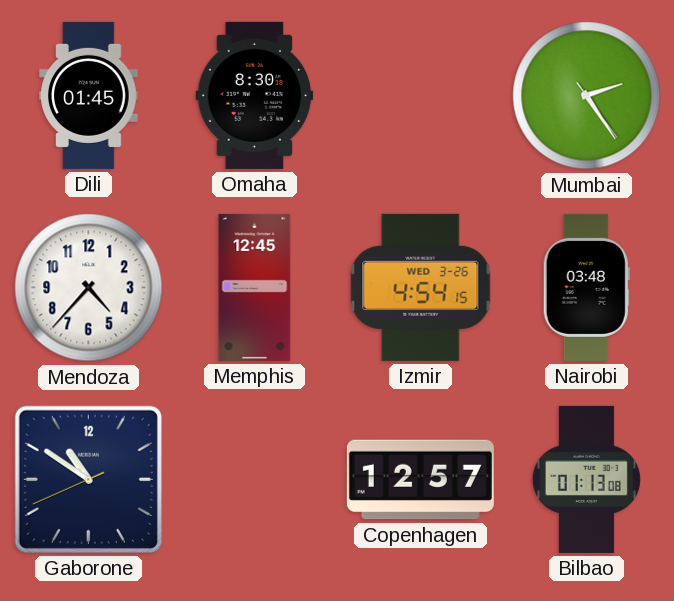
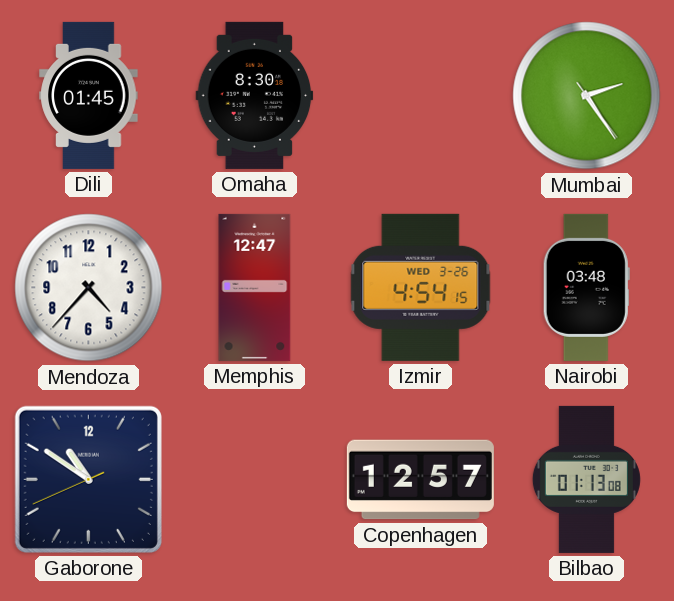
Memphis: 12:45 -> 12:47
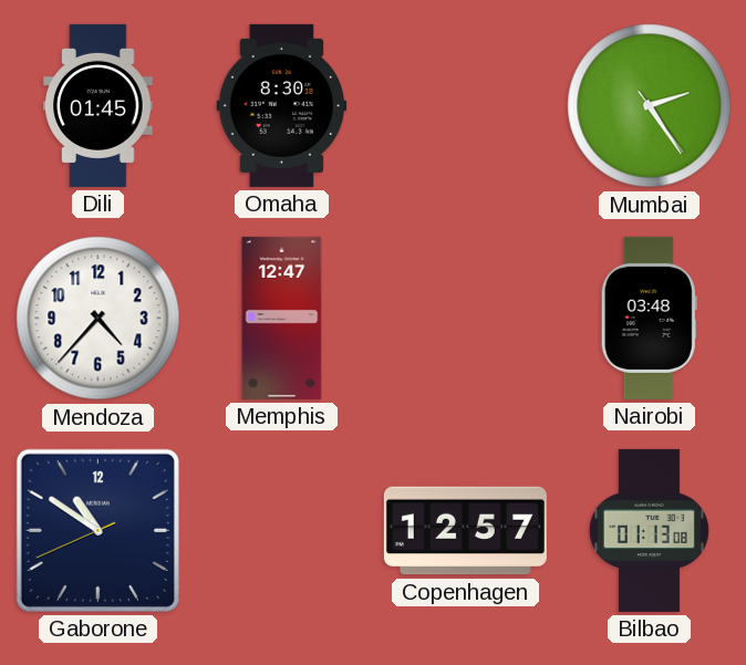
Izmir: 4:54 -> none
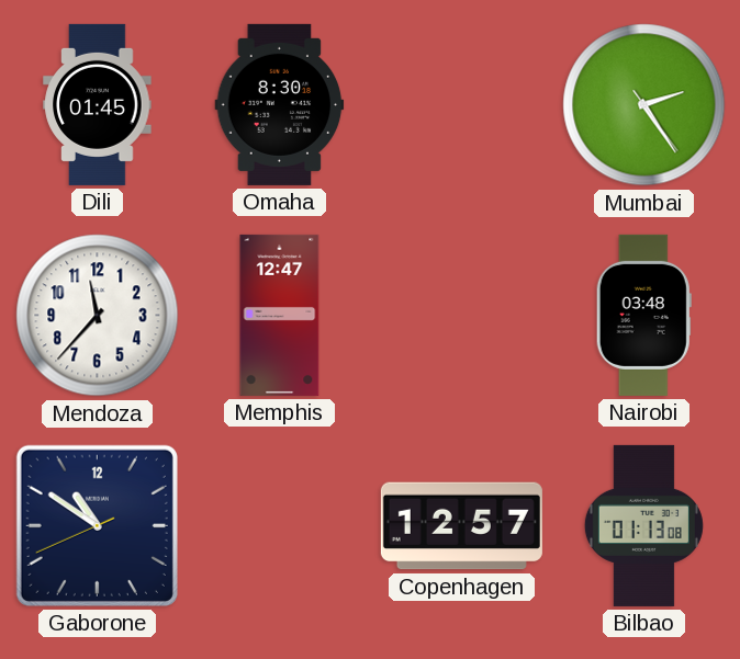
Mendoza: 4:37 -> 11:37
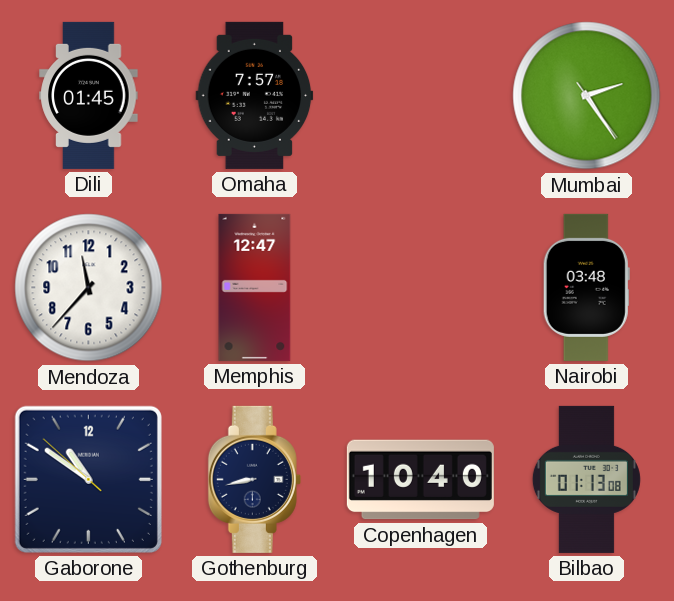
Omaha: 8:30 -> 7:57
Gaborone: 10:50:41 -> 10:50:52
Gothenburg: none -> 8:43
Copenhagen: 12:57 -> 10:40
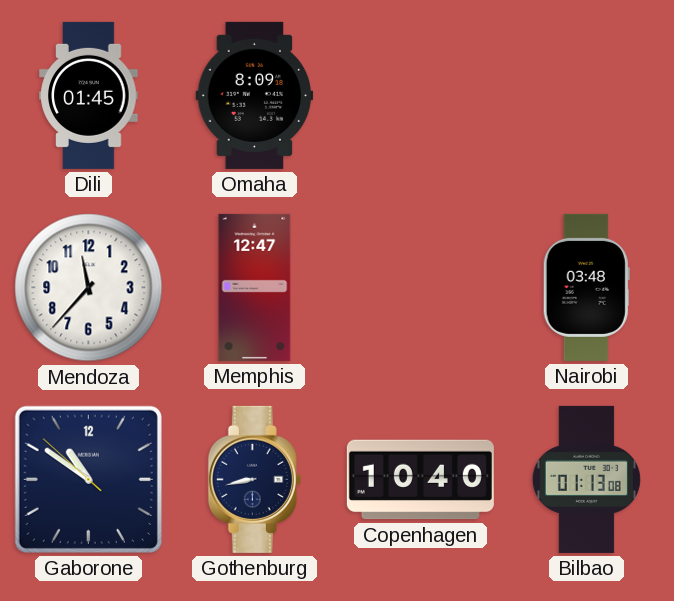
Omaha: 7:57 -> 8:09
Mumbai: 2:24 -> none
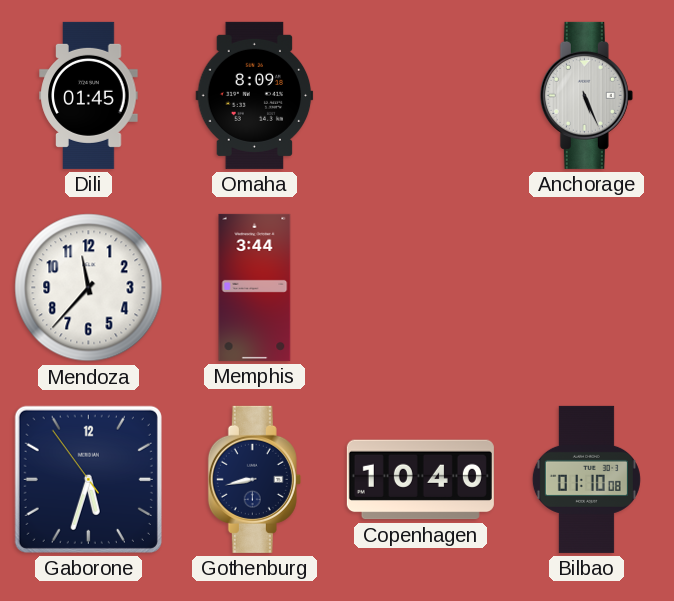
Anchorage: none -> 5:26
Memphis: 12:47 -> 3:44
Nairobi: 03:48 -> none
Gaborone: 10:50 -> 5:32
Bilbao: 01:13 -> 01:10
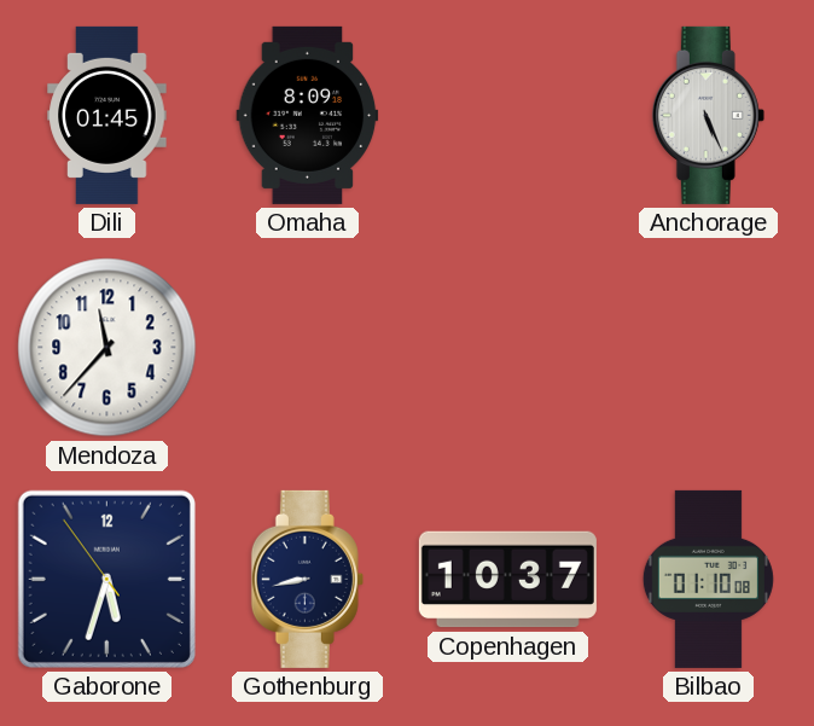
Memphis: 3:44 -> none
Copenhagen: 10:40 -> 10:37
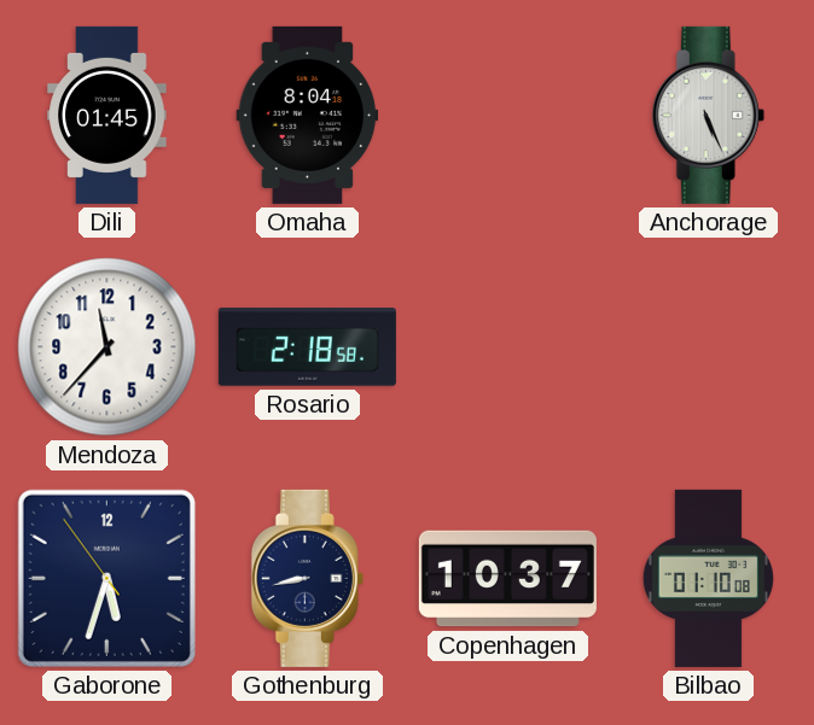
Omaha: 8:09 -> 8:04
Rosario: none -> 2:18
